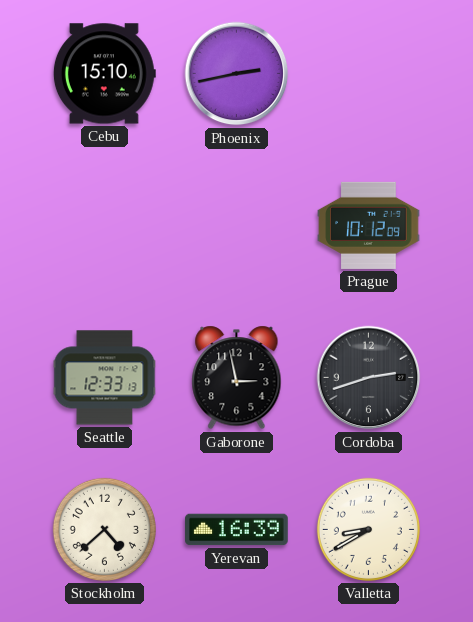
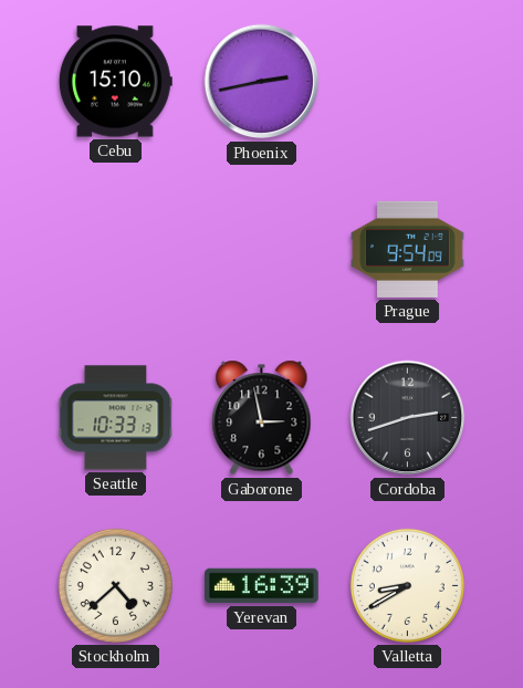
Prague: 10:12 -> 9:54
Seattle: 12:33 -> 10:33
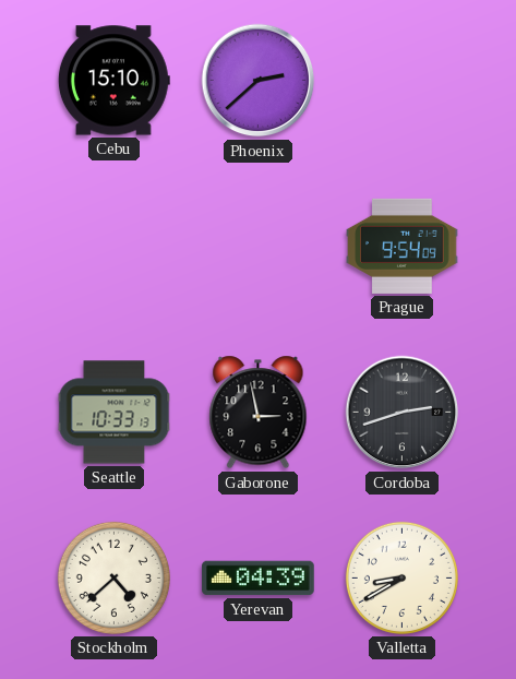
Phoenix: 2:43 -> 2:38
Yerevan: 16:39 -> 04:39
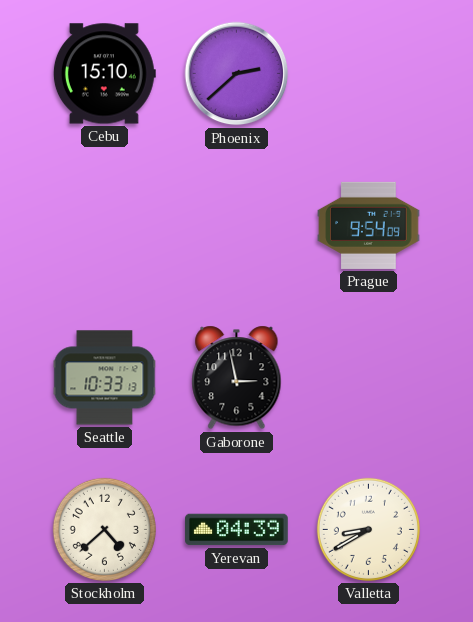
Cordoba: 2:42 -> none
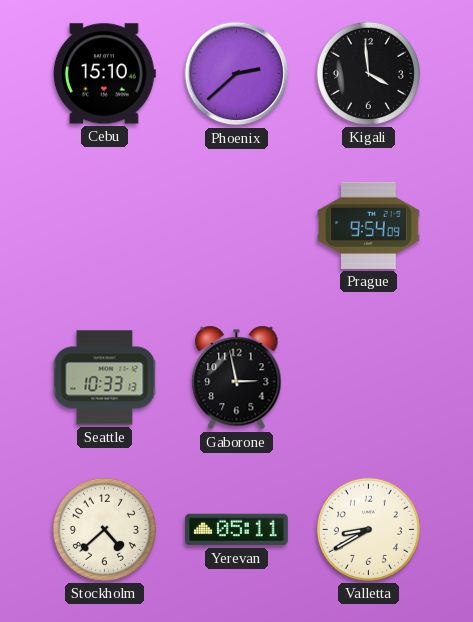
Kigali: none -> 3:59
Yerevan: 04:39 -> 05:11
